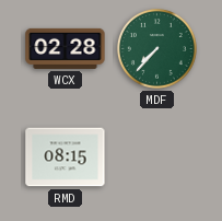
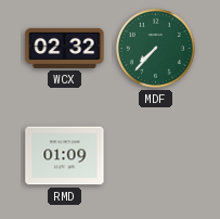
WCX: 02:28 -> 02:32
RMD: 08:15 -> 01:09
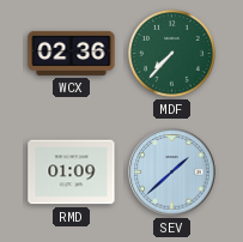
WCX: 02:32 -> 02:36
SEV: none -> 1:38
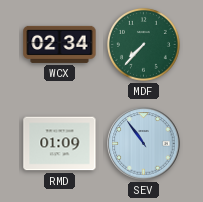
WCX: 02:36 -> 02:34
SEV: 1:38 -> 10:54
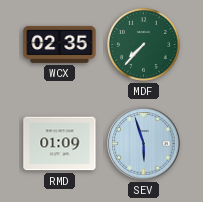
WCX: 02:34 -> 02:35
SEV: 10:54 -> 5:57
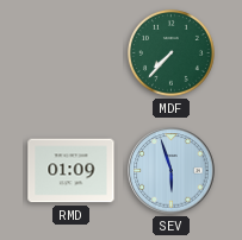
WCX: 02:35 -> none
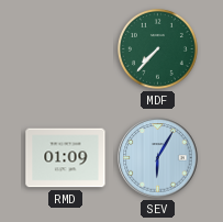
SEV: 5:57 -> 6:05
